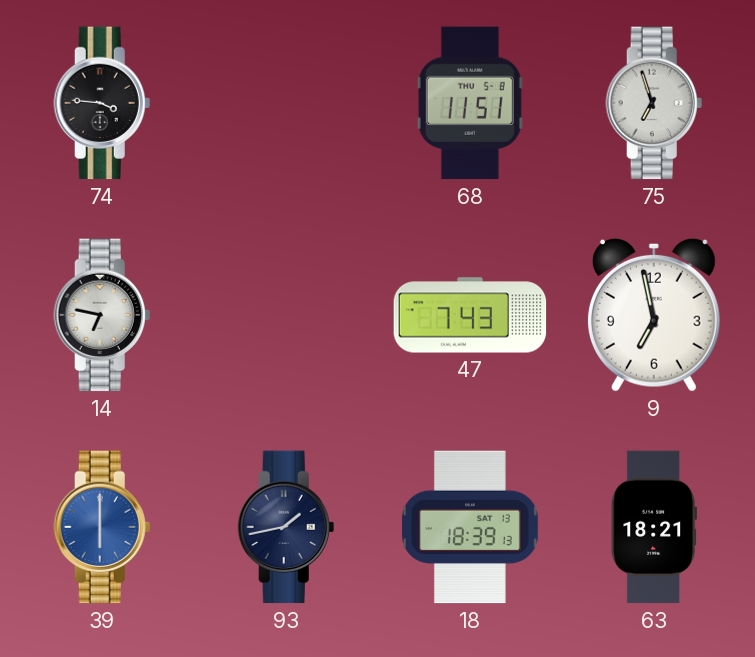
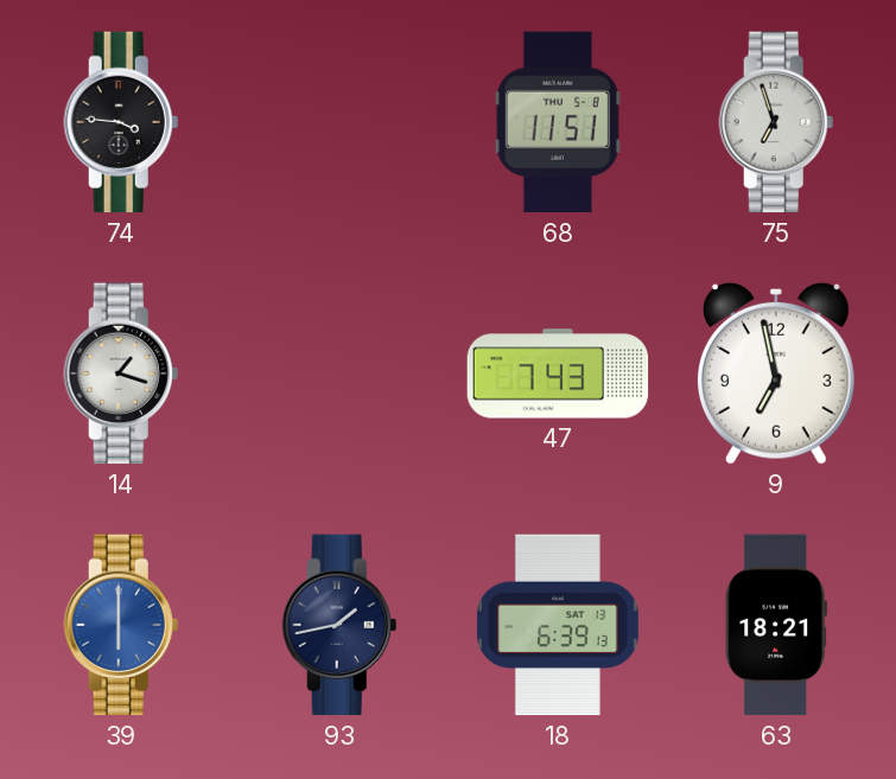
14: 6:47 -> 1:18
18: 18:39 -> 6:39
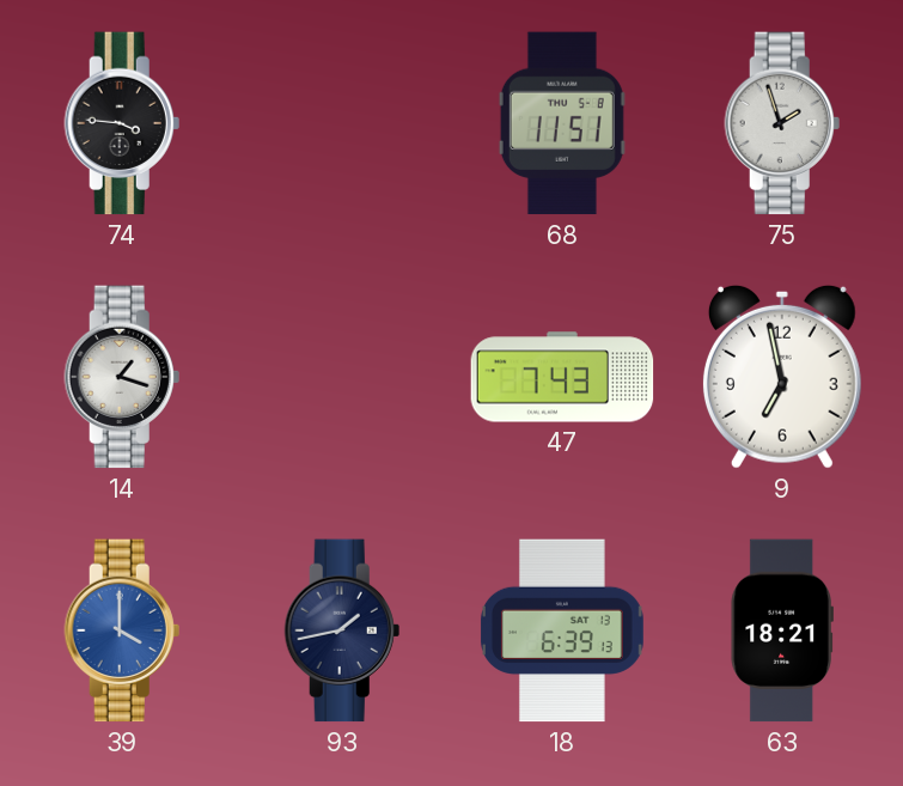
75: 6:57 -> 1:57
39: 6:00 -> 4:00
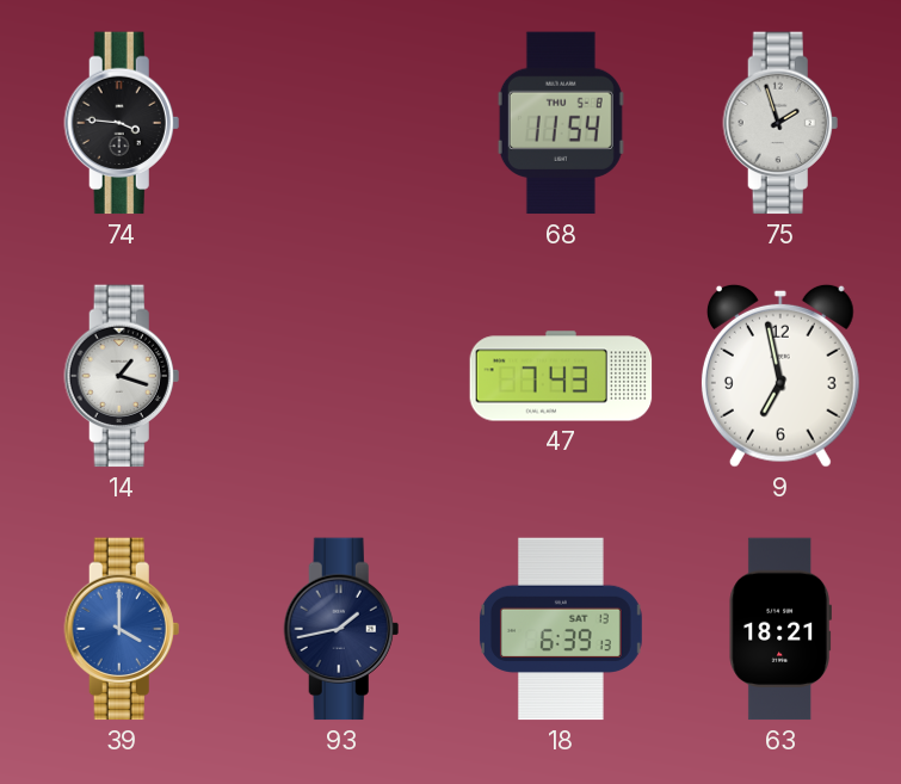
68: 11:51 -> 11:54
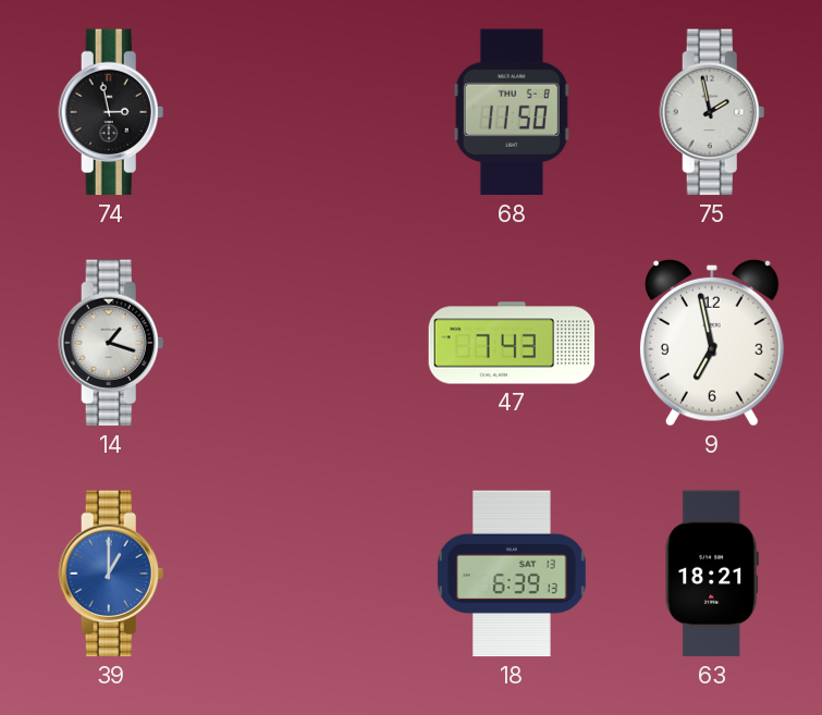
74: 3:46 -> 2:58
68: 11:54 -> 11:50
75: 1:57 -> 1:58
39: 4:00 -> 1:00
93: 1:43 -> none
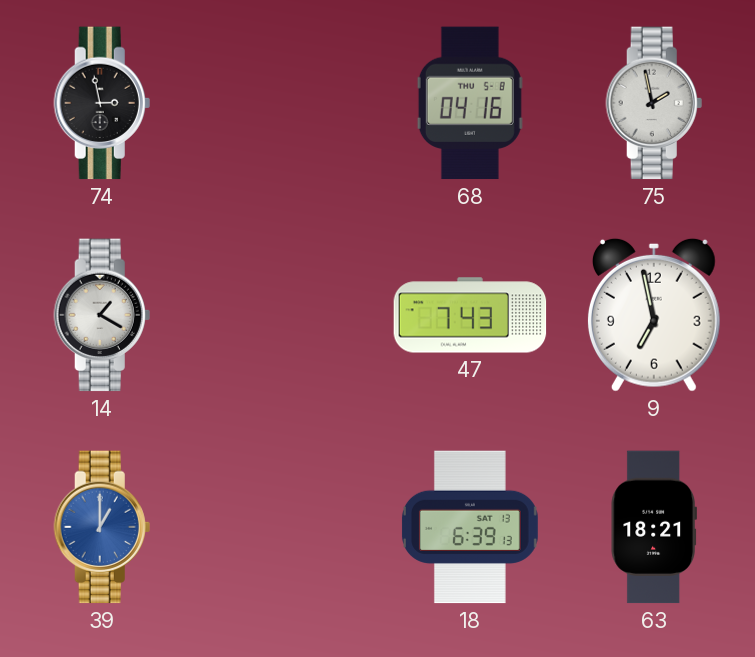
68: 11:50 -> 04:16
14: 1:18 -> 1:20
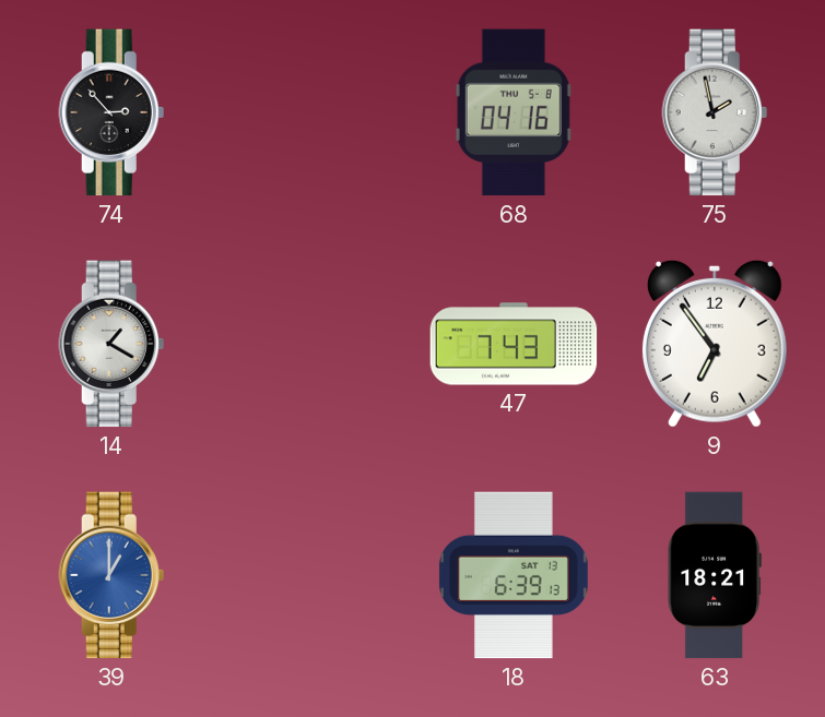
74: 2:58 -> 2:53
9: 6:58 -> 6:54
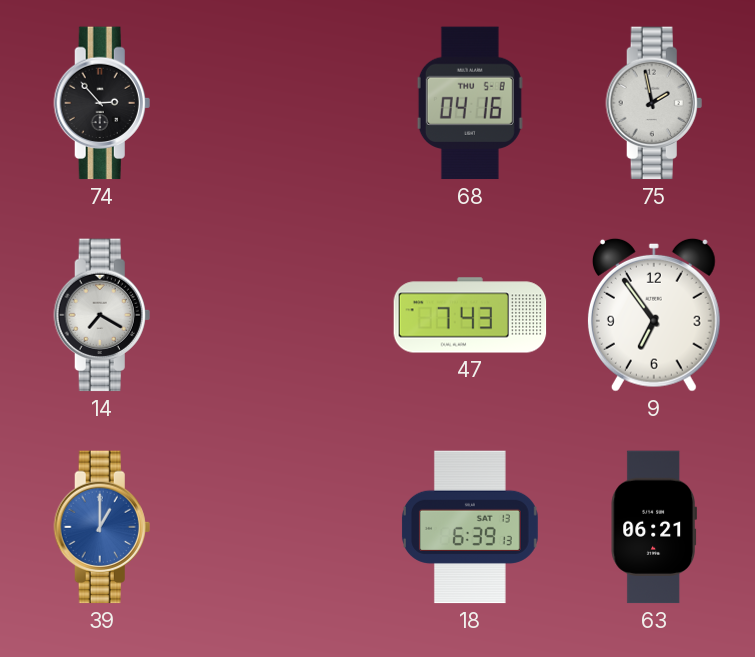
14: 1:20 -> 7:20
63: 18:21 -> 06:21
